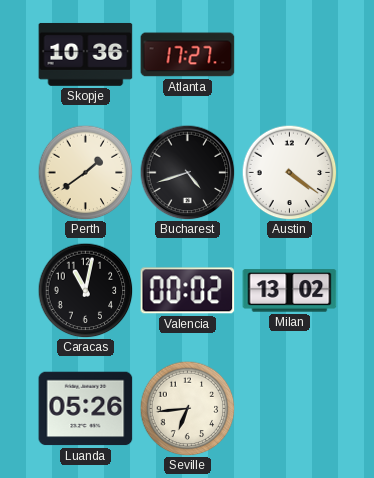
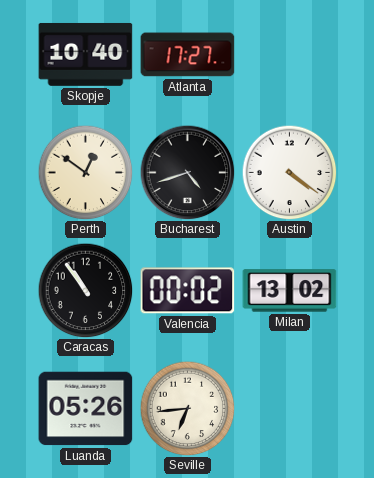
Skopje: 10:36 -> 10:40
Perth: 1:39 -> 12:51
Caracas: 11:02 -> 10:54
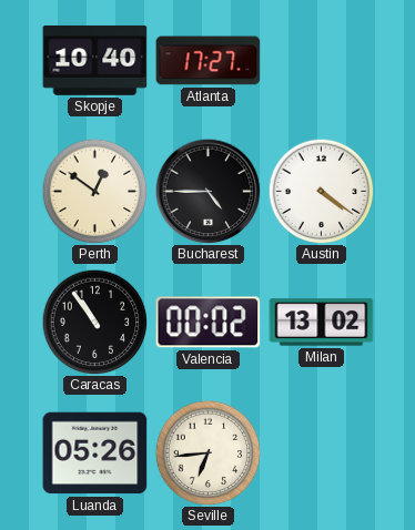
Bucharest: 4:42 -> 4:45
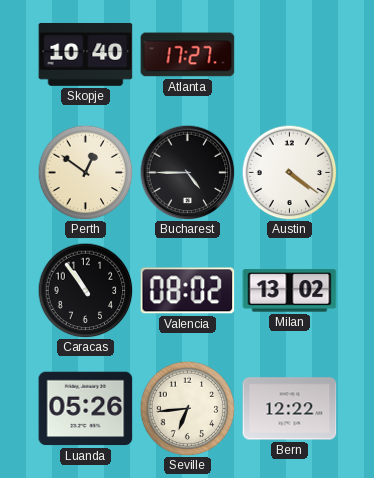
Valencia: 00:02 -> 08:02
Bern: none -> 12:22
